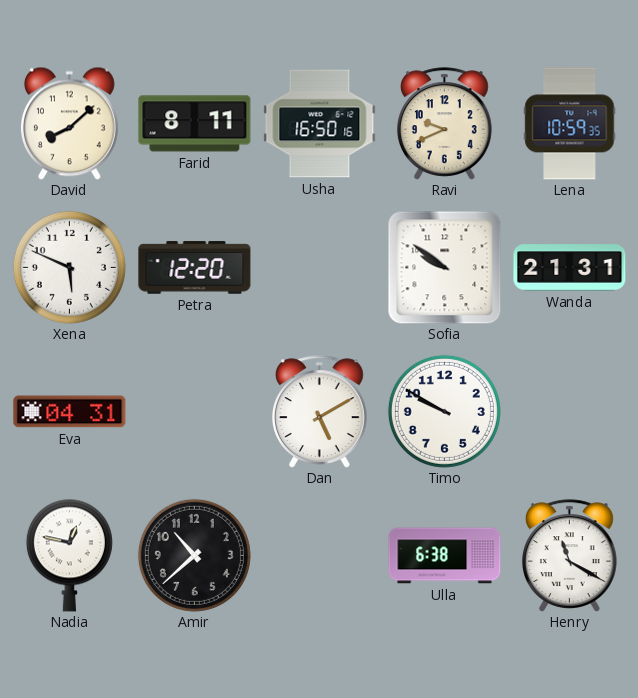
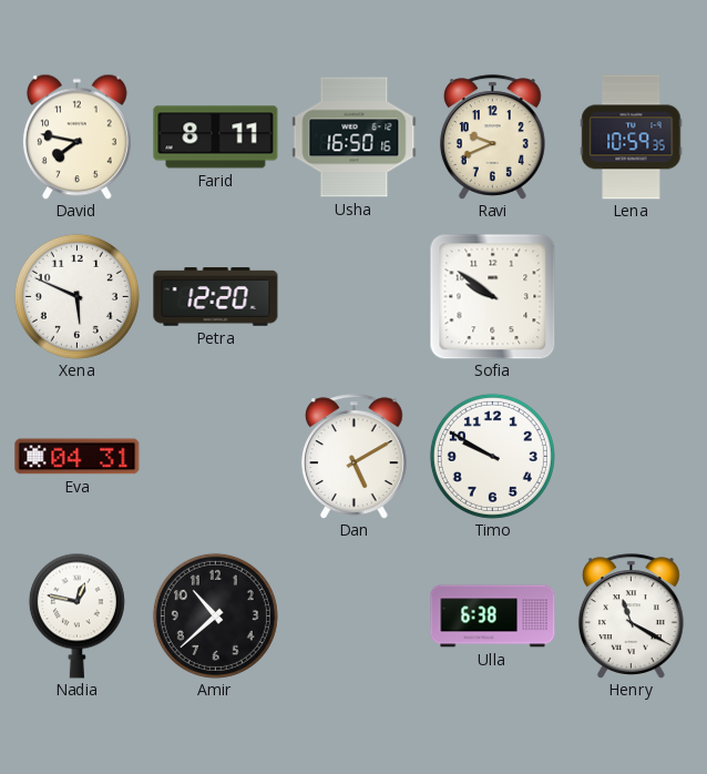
David: 8:08 -> 7:47
Wanda: 21:31 -> none
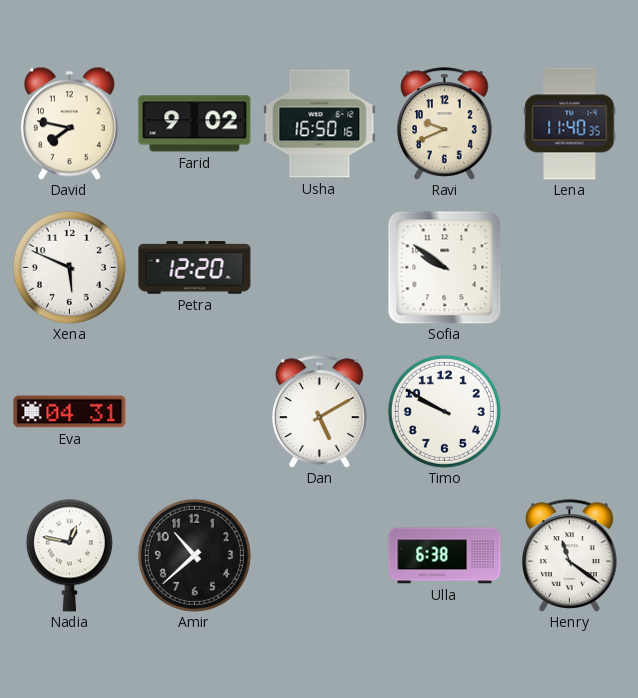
Farid: 8:11 -> 9:02
Lena: 10:59 -> 11:40
Henry: 11:20 -> 11:21
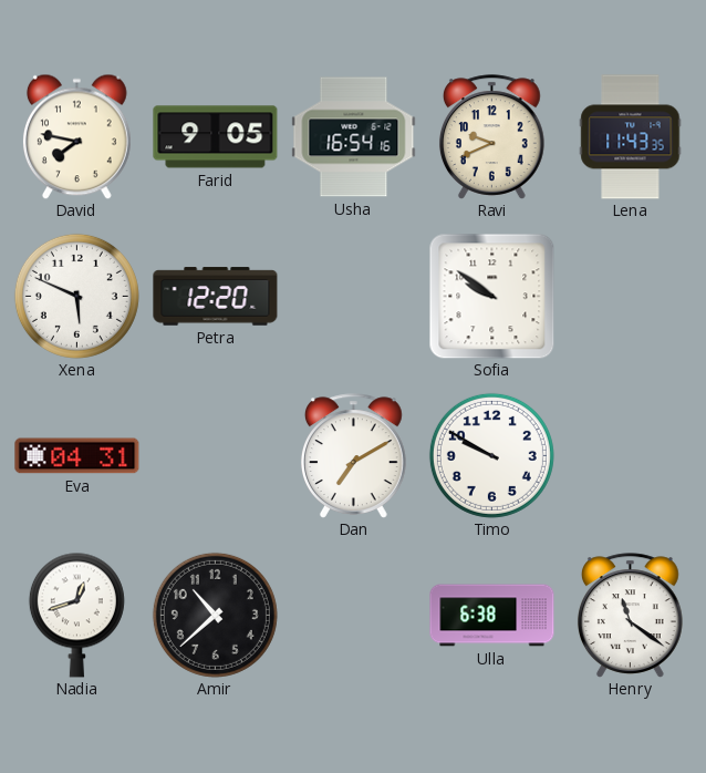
Farid: 9:02 -> 9:05
Usha: 16:50 -> 16:54
Lena: 11:40 -> 11:43
Dan: 5:10 -> 7:10
Nadia: 12:47 -> 12:42
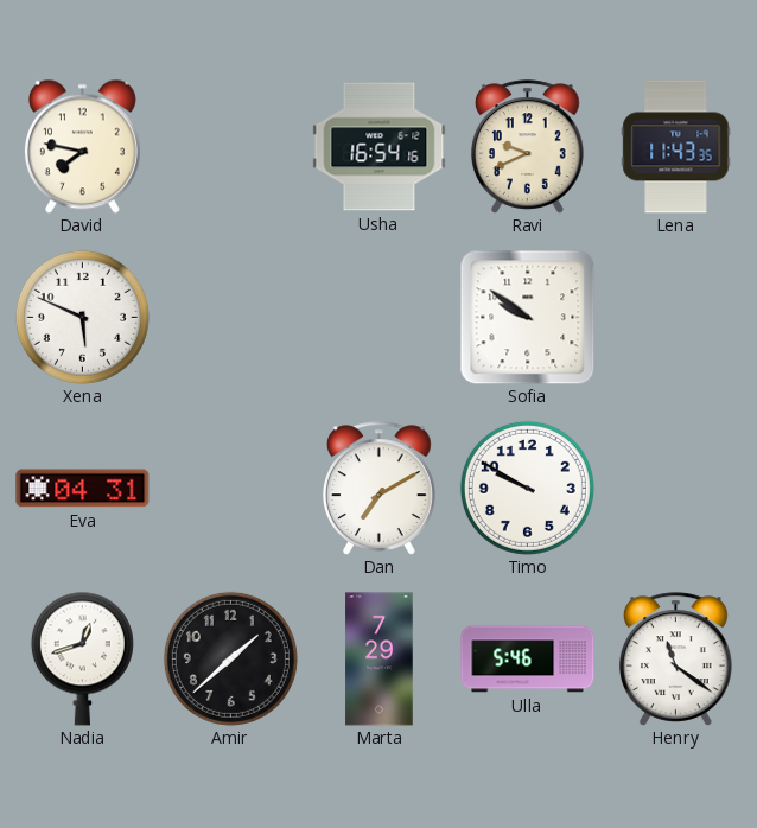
Farid: 9:05 -> none
Petra: 12:20 -> none
Amir: 10:38 -> 1:38
Marta: none -> 7:29
Ulla: 6:38 -> 5:46
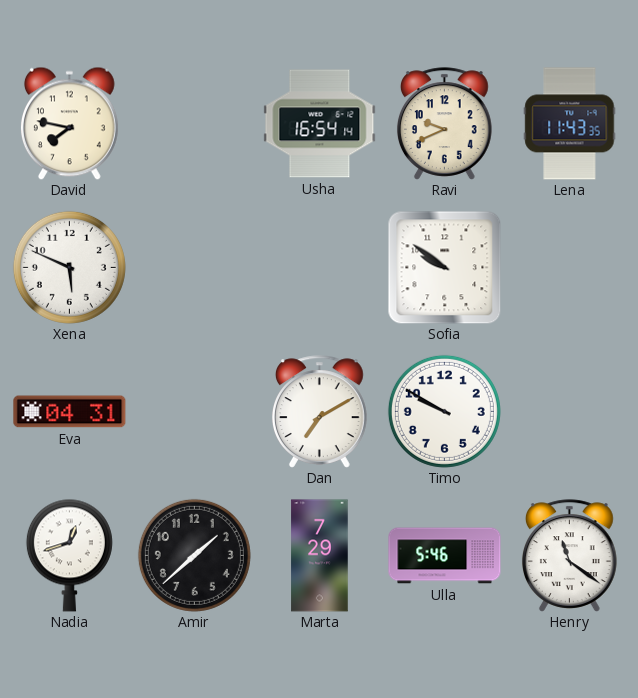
Usha: 16:54:16 -> 16:54:14
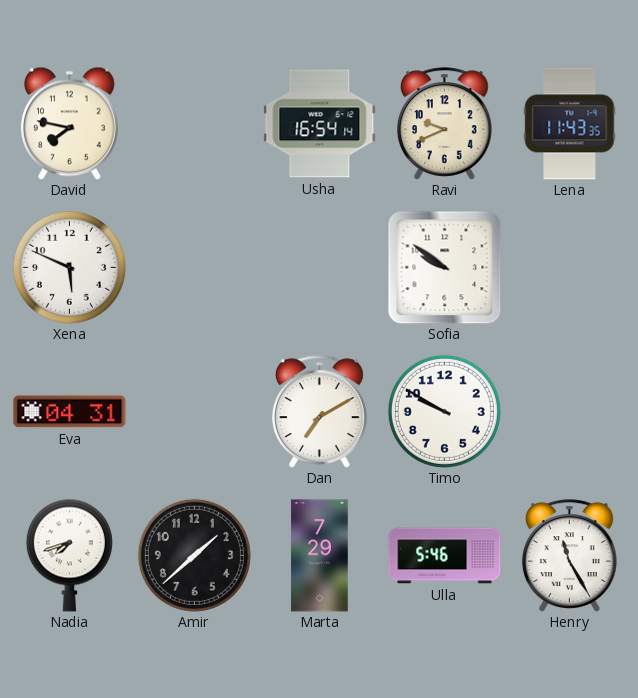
Nadia: 12:42 -> 7:42
Henry: 11:21 -> 11:25
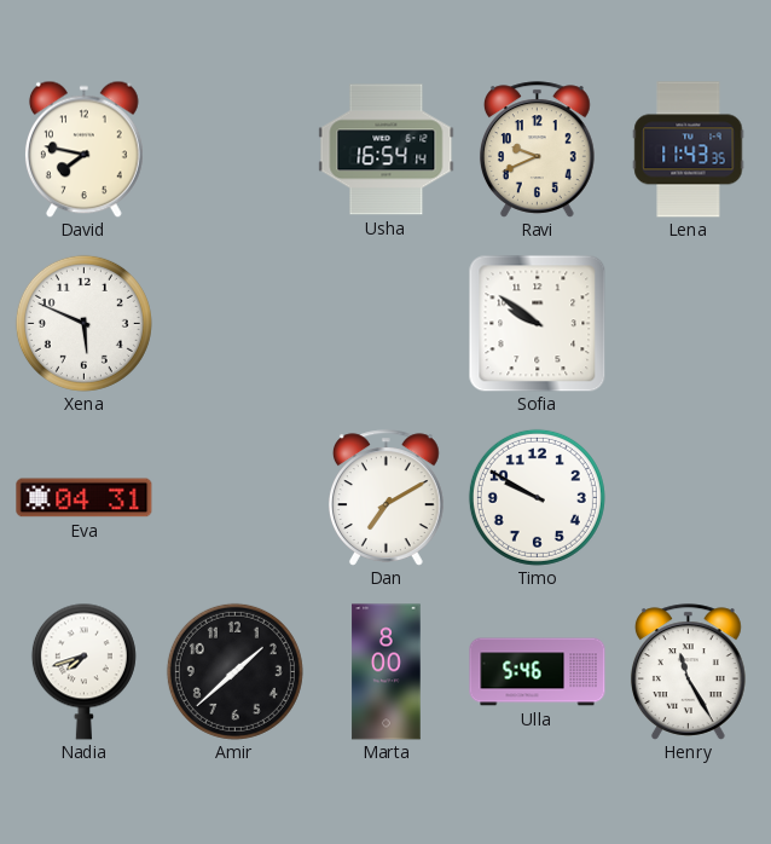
Marta: 7:29 -> 8:00
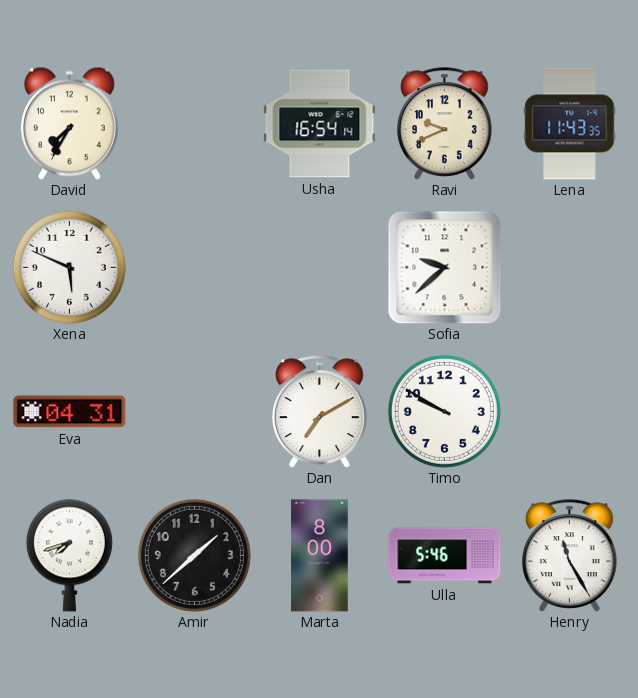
David: 7:47 -> 7:35
Sofia: 9:51 -> 9:38
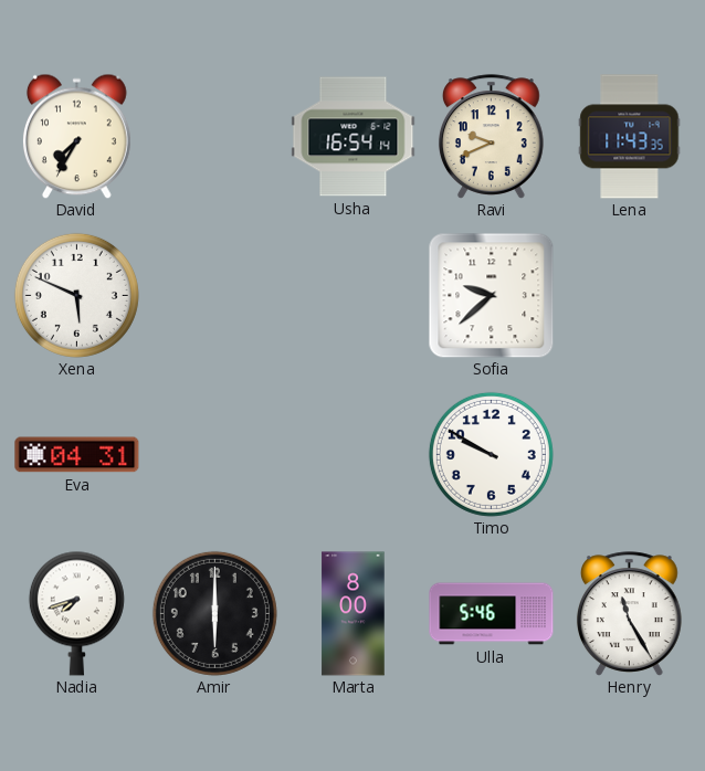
Dan: 7:10 -> none
Amir: 1:38 -> 6:00
